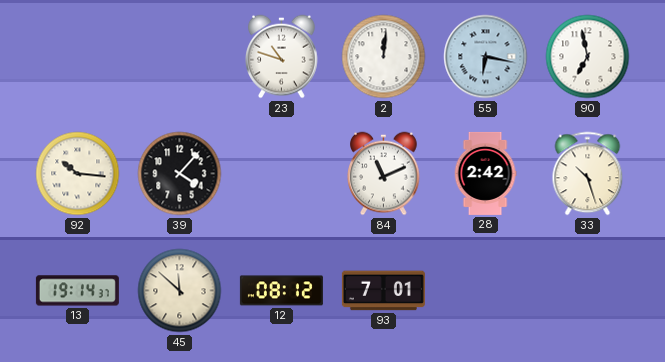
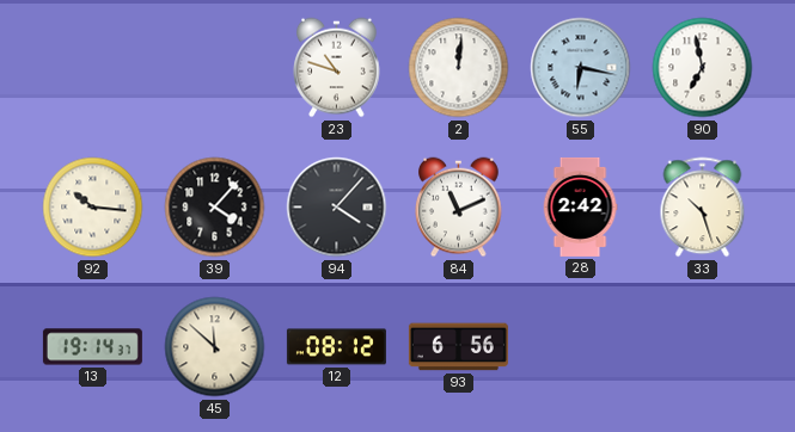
94: none -> 4:07
93: 7:01 -> 6:56
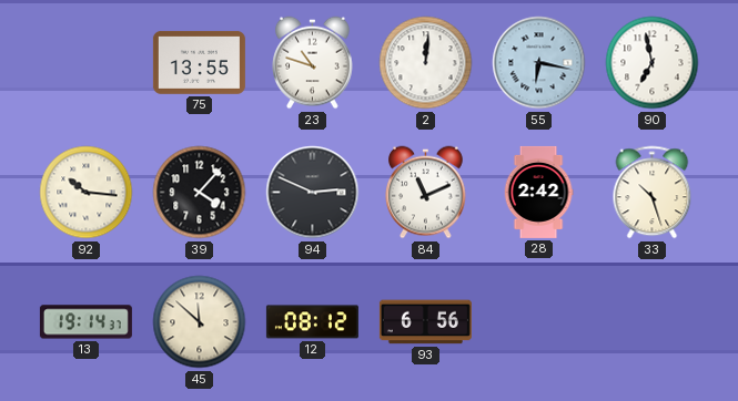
75: none -> 13:55
94: 4:07 -> 2:49
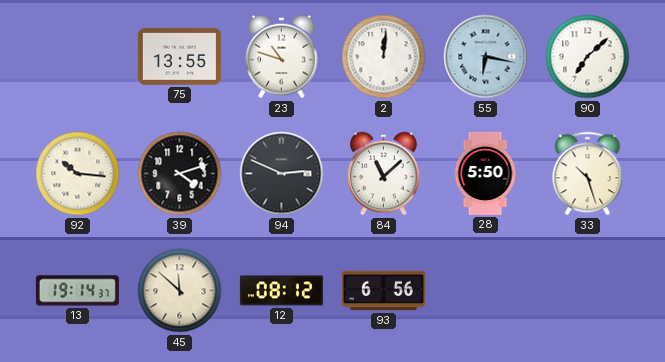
90: 6:58 -> 7:08
39: 4:07 -> 4:12
84: 11:11 -> 11:08
28: 2:42 -> 5:50
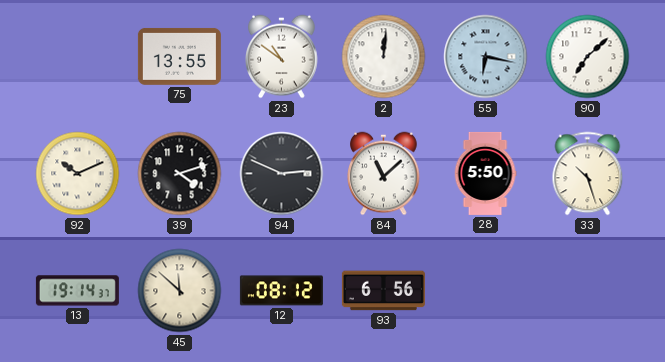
23: 10:48 -> 10:51
92: 10:16 -> 10:11
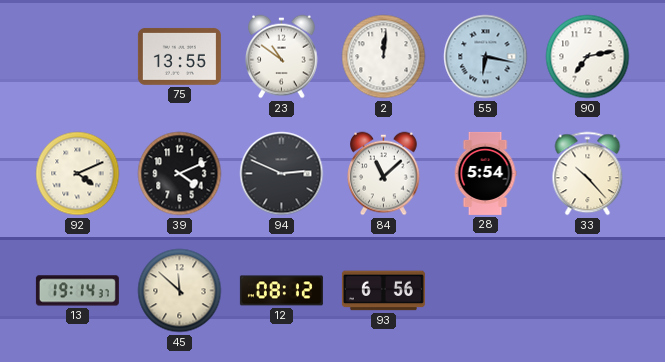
90: 7:08 -> 7:13
92: 10:11 -> 4:11
39: 4:12 -> 4:11
28: 5:50 -> 5:54
33: 10:27 -> 10:23
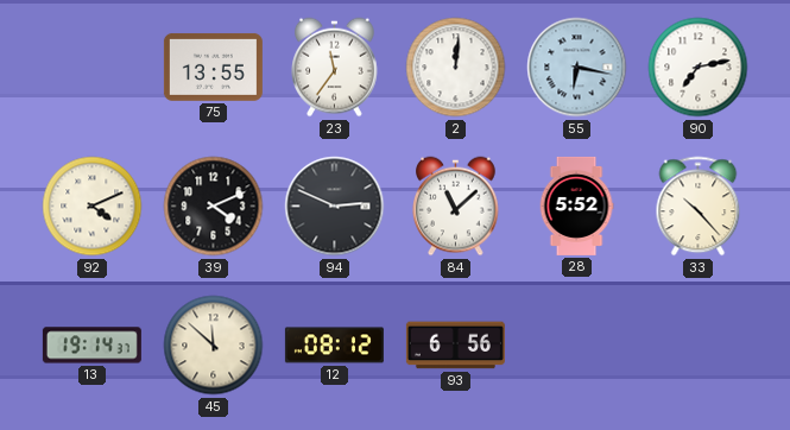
23: 10:51 -> 11:36
28: 5:54 -> 5:52
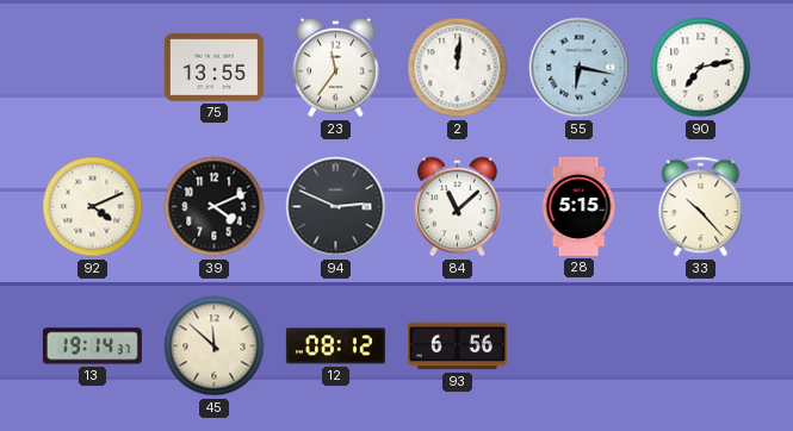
28: 5:52 -> 5:15
